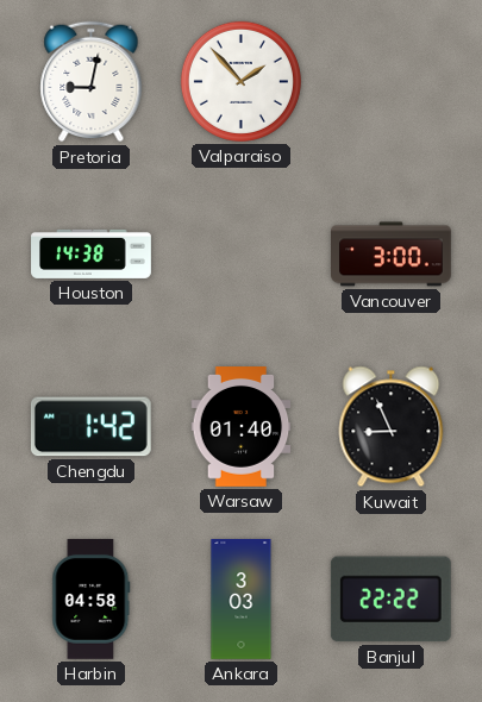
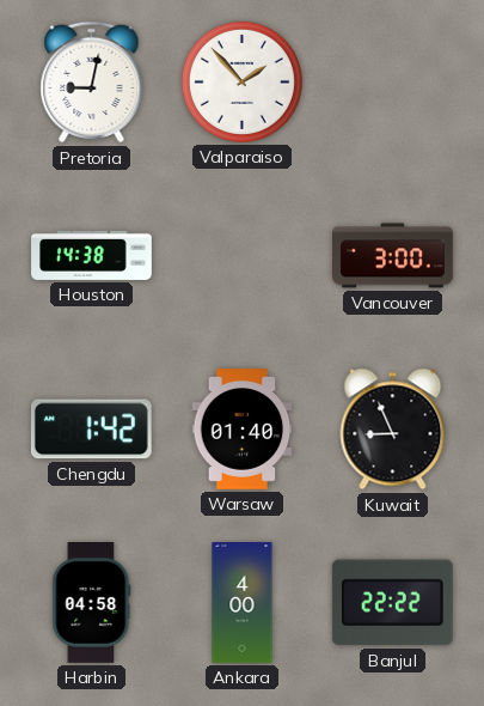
Ankara: 3:03 -> 4:00
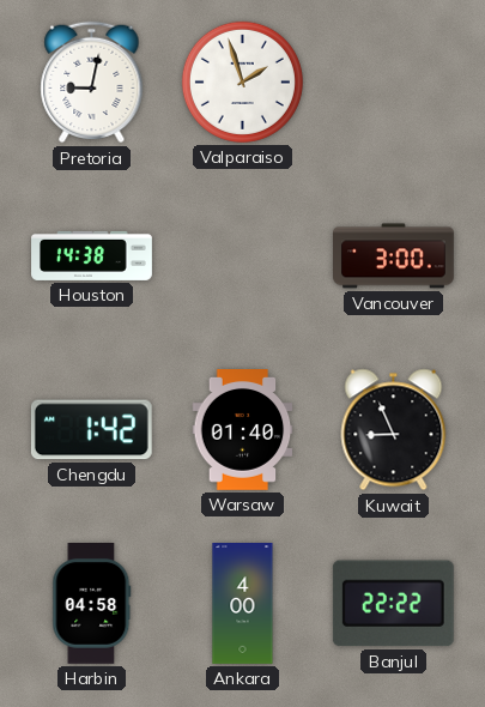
Valparaiso: 1:53 -> 1:57
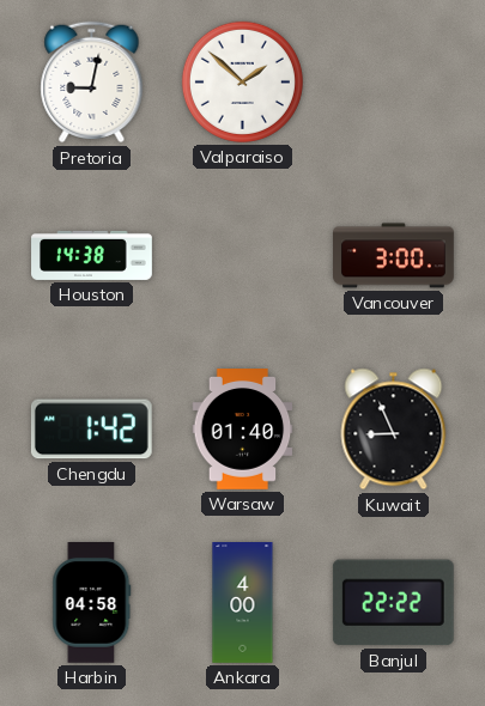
Valparaiso: 1:57 -> 1:52
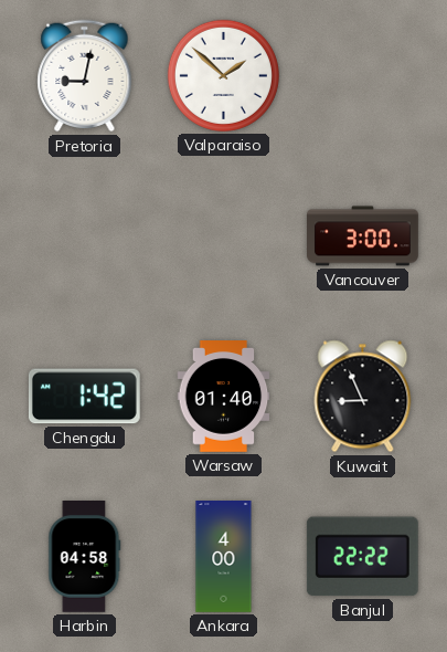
Houston: 14:38 -> none
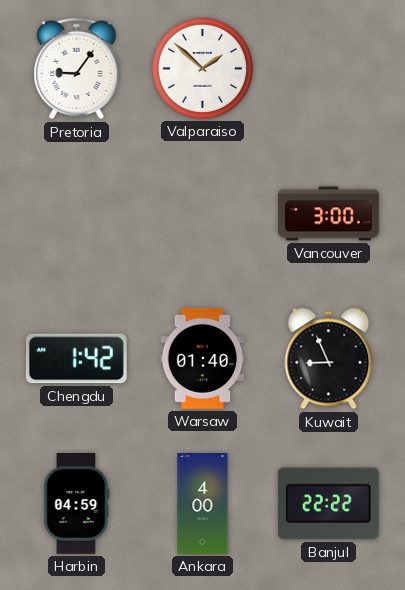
Pretoria: 9:02 -> 9:06
Harbin: 04:58 -> 04:59
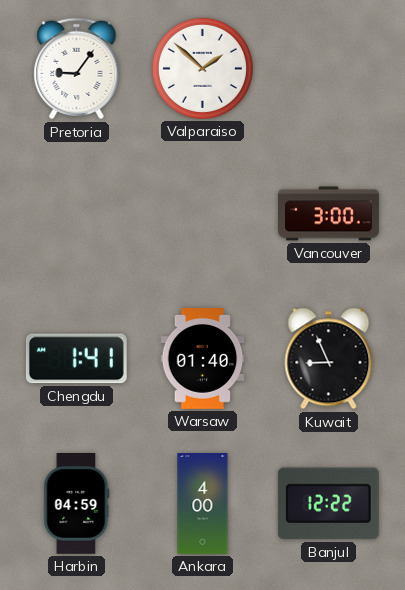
Chengdu: 1:42 -> 1:41
Banjul: 22:22 -> 12:22
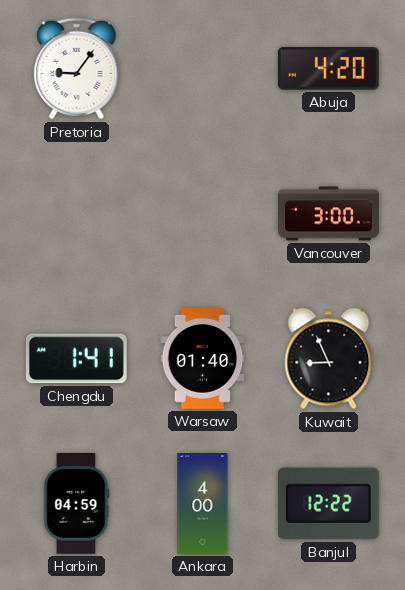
Valparaiso: 1:52 -> none
Abuja: none -> 4:20
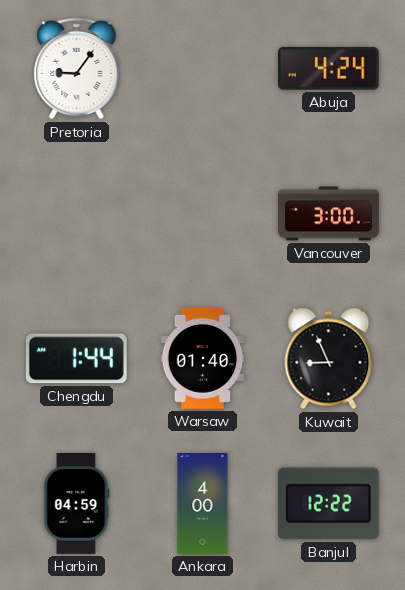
Abuja: 4:20 -> 4:24
Chengdu: 1:41 -> 1:44
